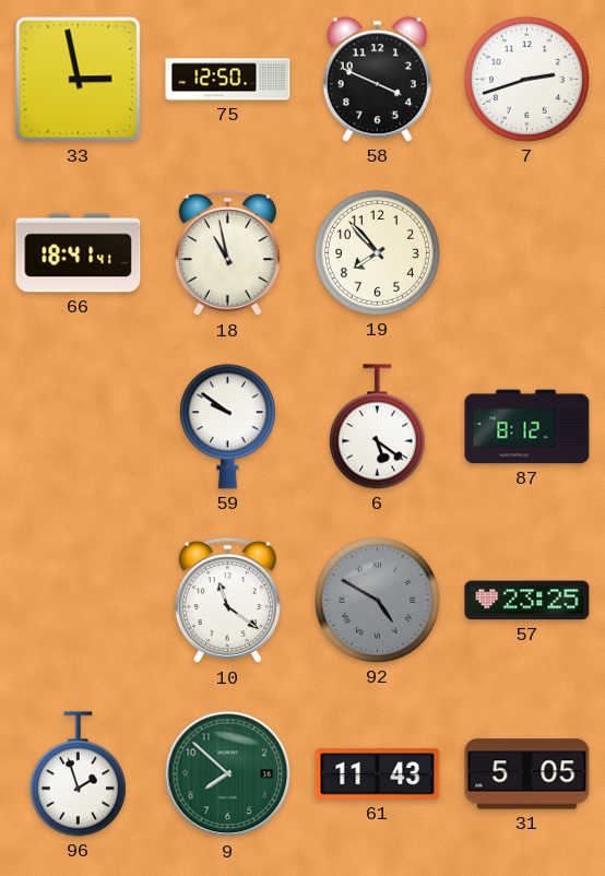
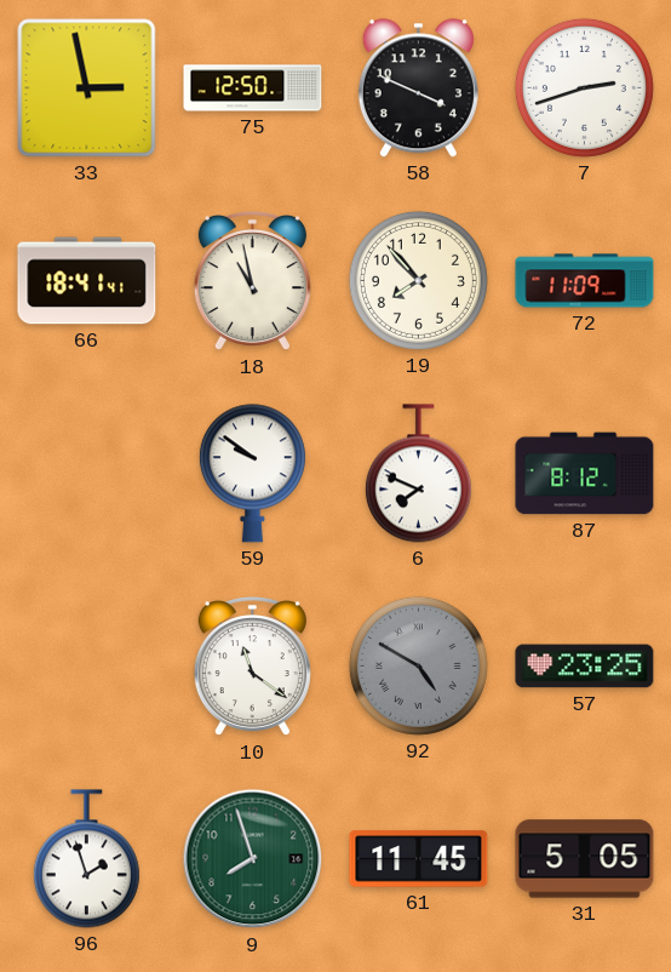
72: none -> 11:09
6: 5:21 -> 7:49
9: 7:52 -> 7:57
61: 11:43 -> 11:45
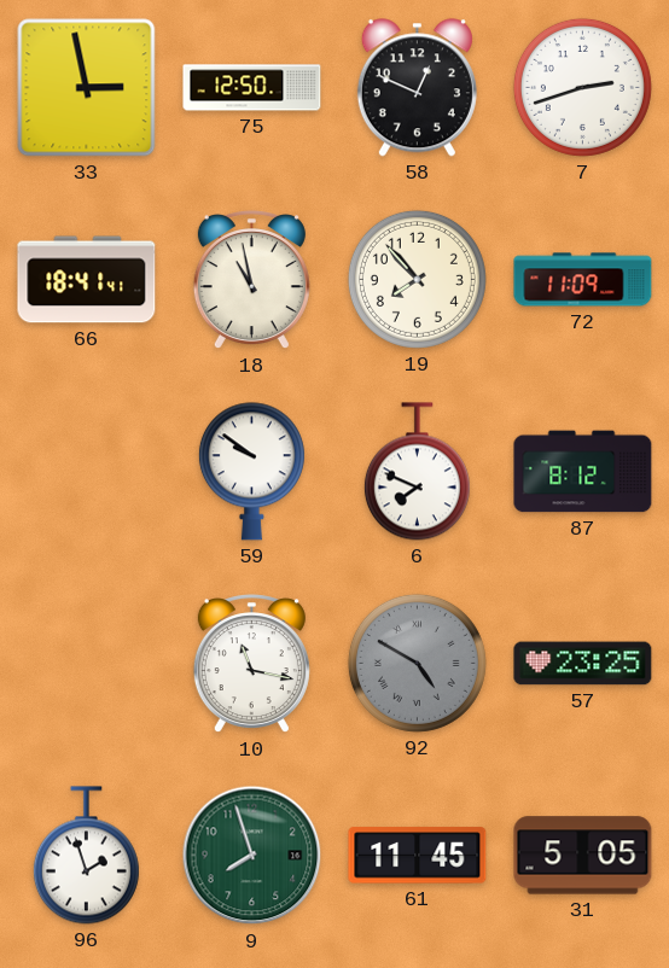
58: 3:49 -> 12:49
10: 11:21 -> 11:17
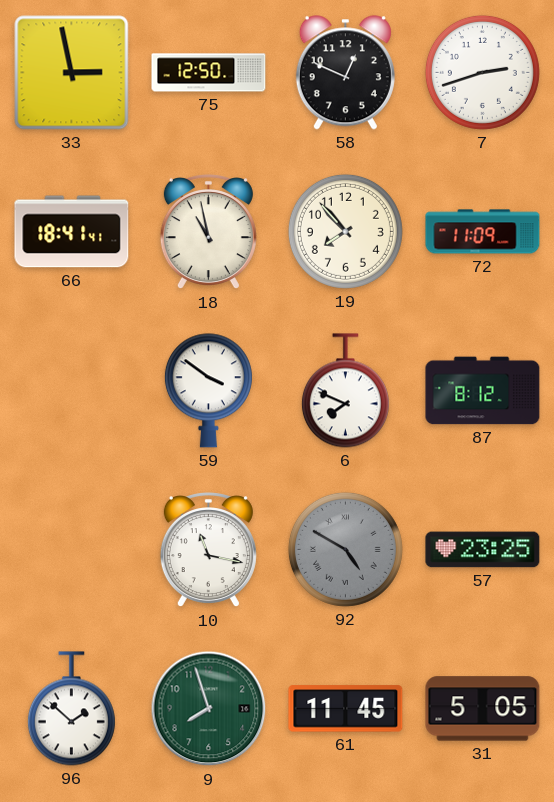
59: 9:51 -> 3:51
96: 1:57 -> 1:52
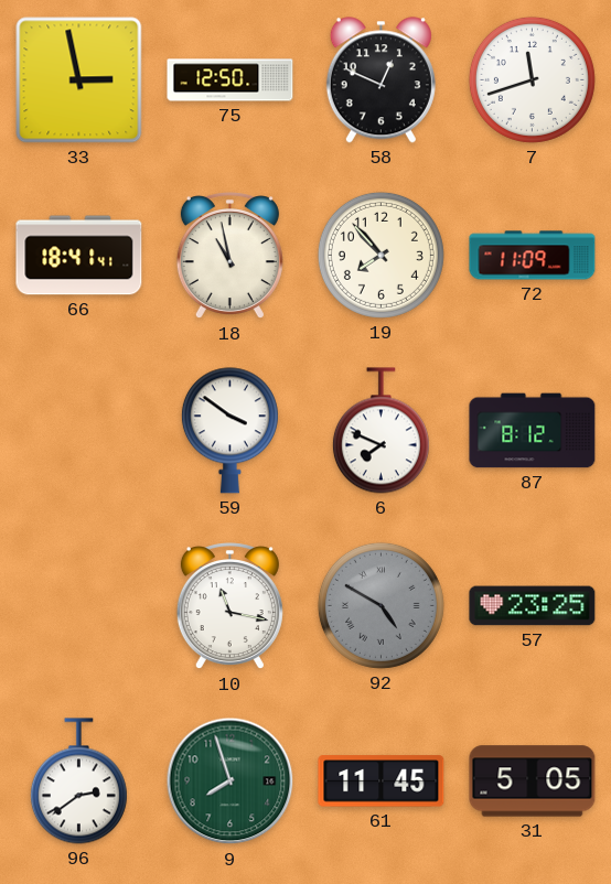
7: 2:42 -> 11:42
96: 1:52 -> 2:39
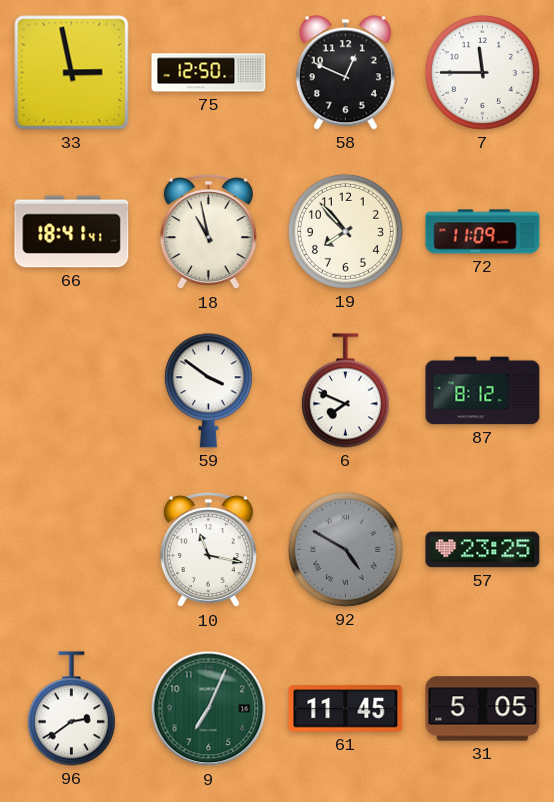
7: 11:42 -> 11:45
9: 7:57 -> 7:04
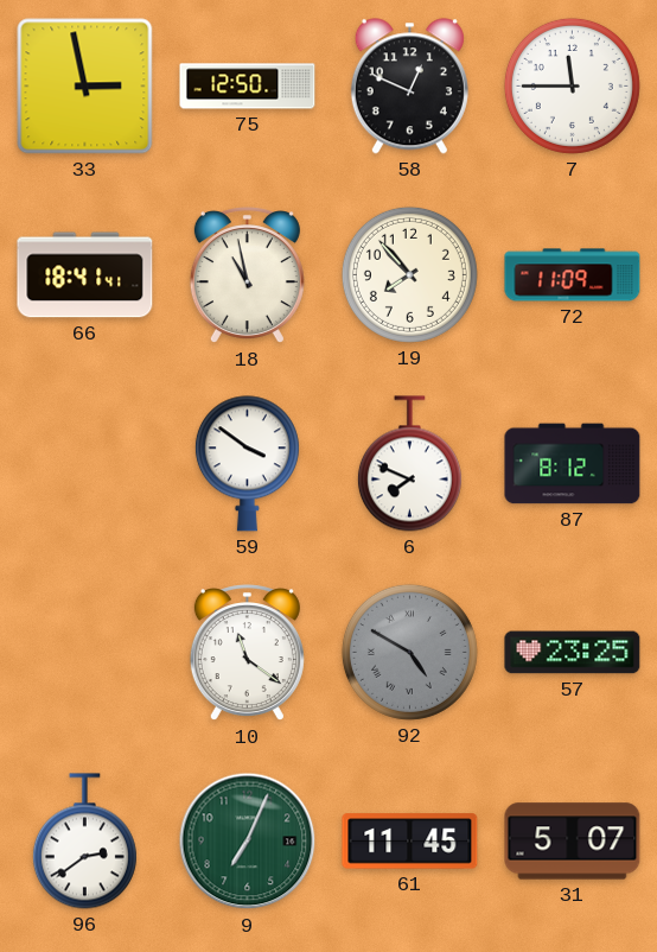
10: 11:17 -> 11:21
31: 5:05 -> 5:07
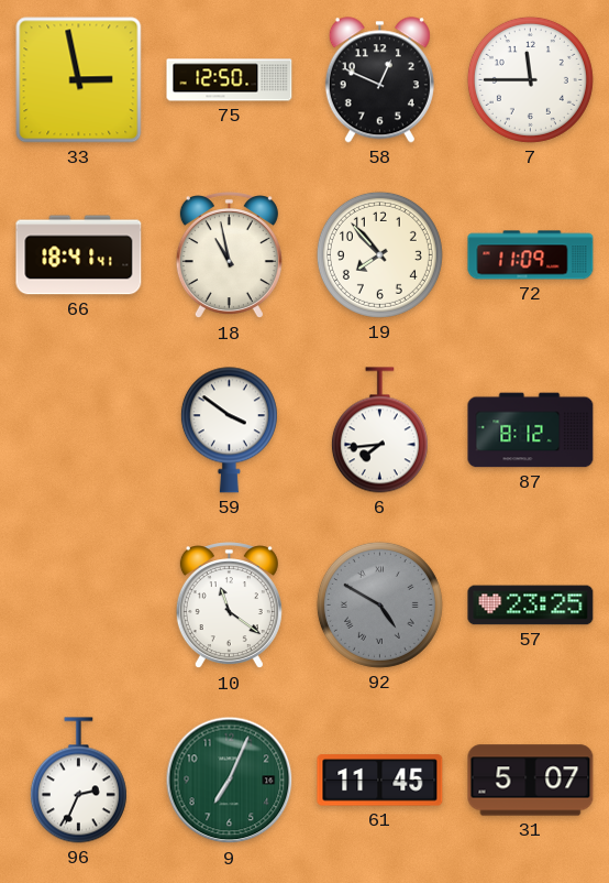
6: 7:49 -> 7:44
96: 2:39 -> 2:34
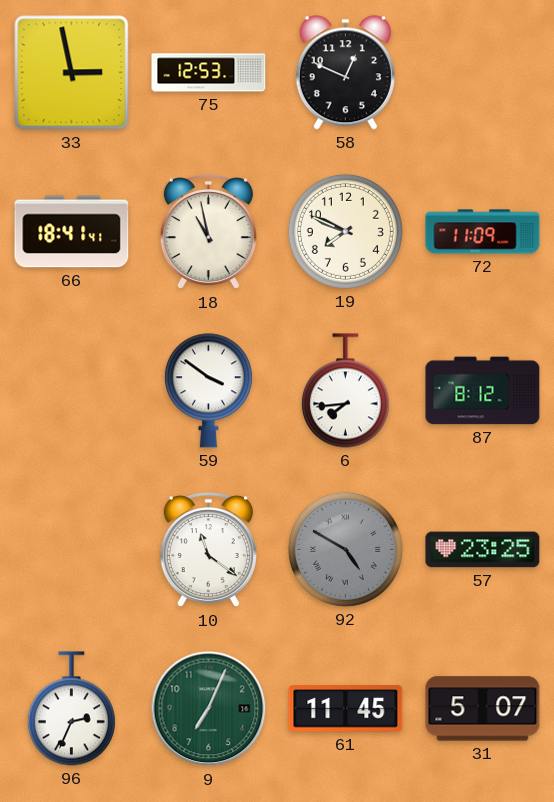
75: 12:50 -> 12:53
7: 11:45 -> none
19: 7:53 -> 7:49
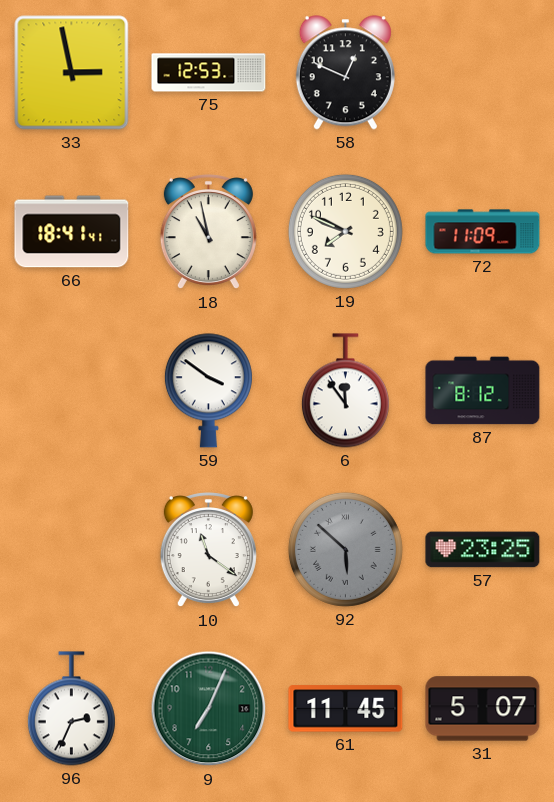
6: 7:44 -> 11:54
92: 4:50 -> 5:52
